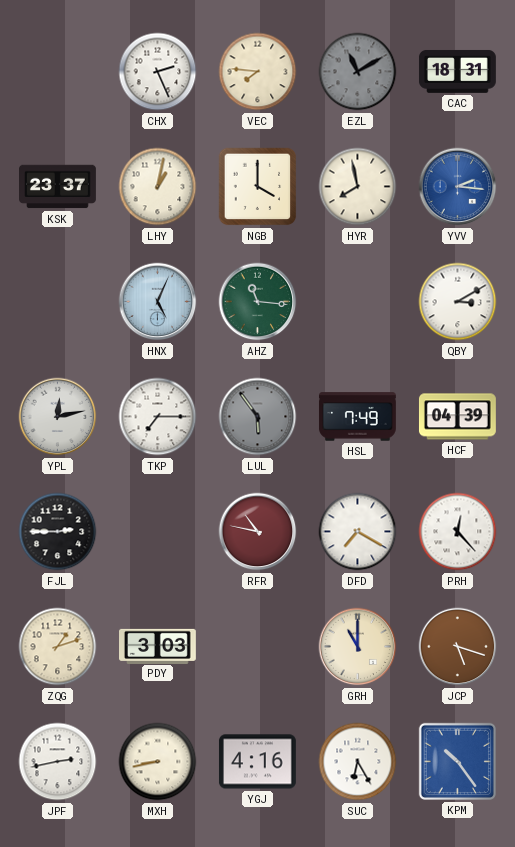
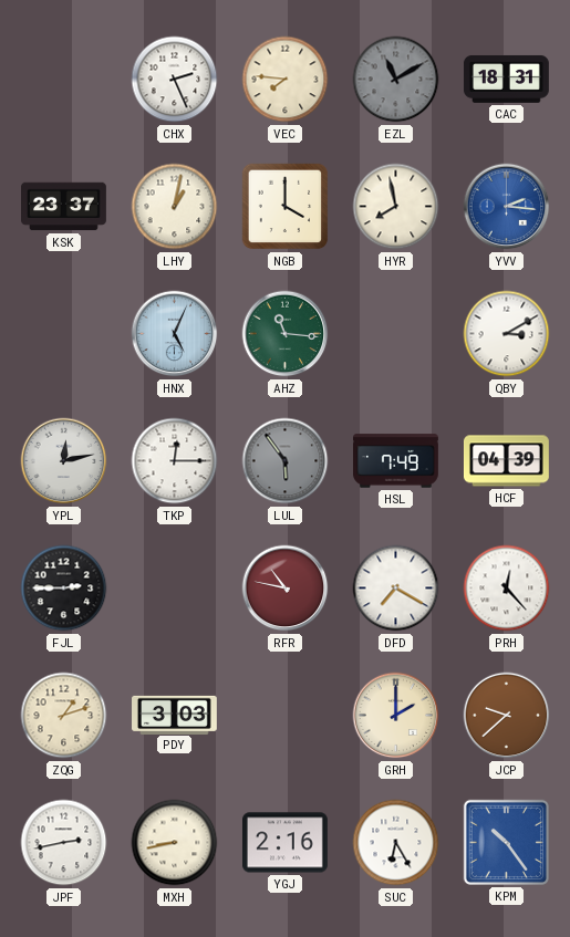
TKP: 7:15 -> 12:15
GRH: 11:00 -> 2:00
JCP: 5:18 -> 9:38
YGJ: 4:16 -> 2:16
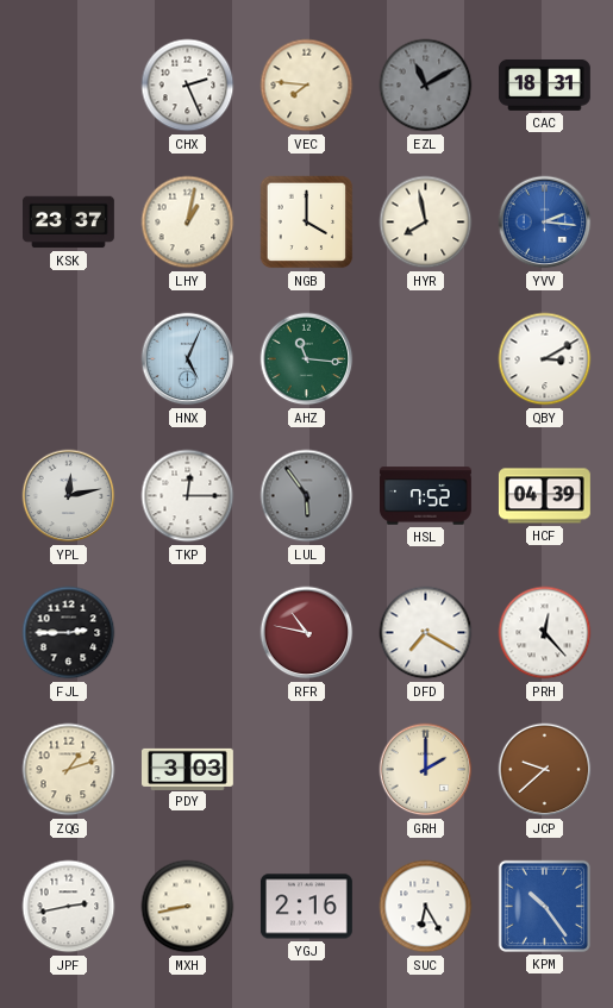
HSL: 7:49 -> 7:52
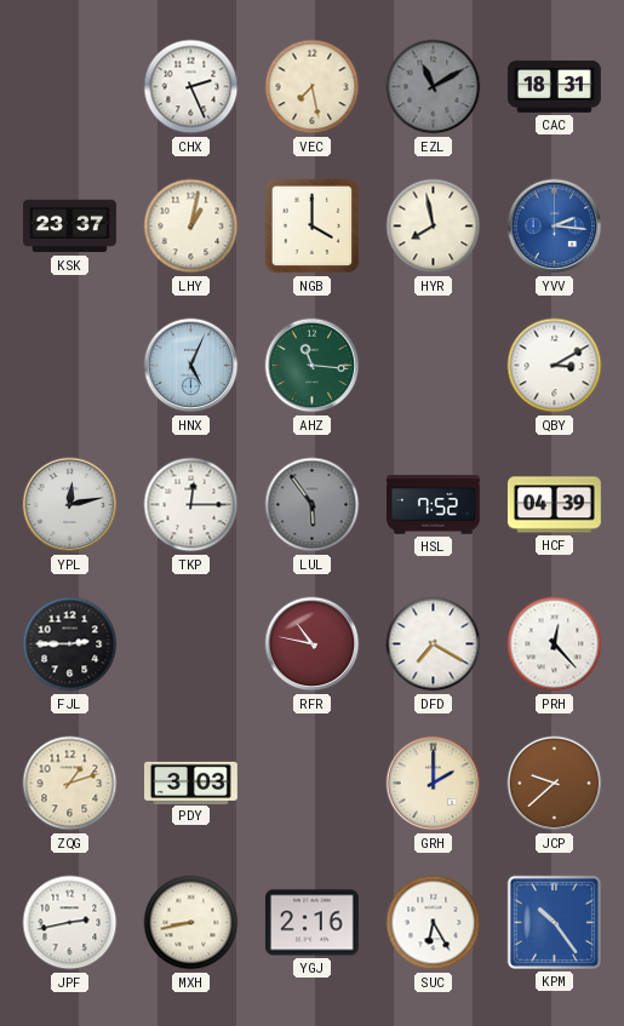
VEC: 7:46 -> 7:28
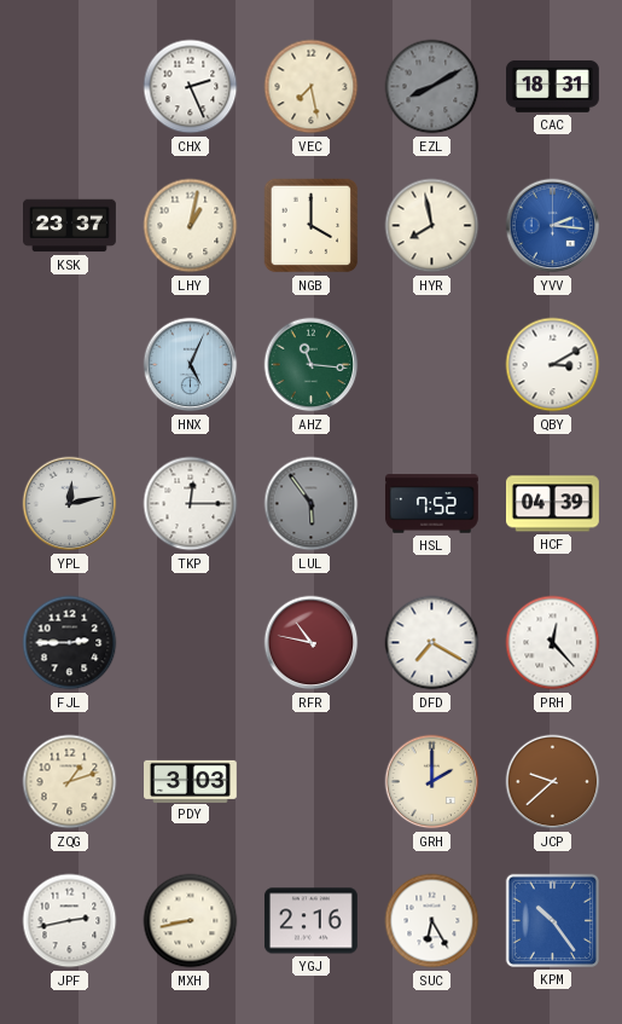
EZL: 11:10 -> 8:10
